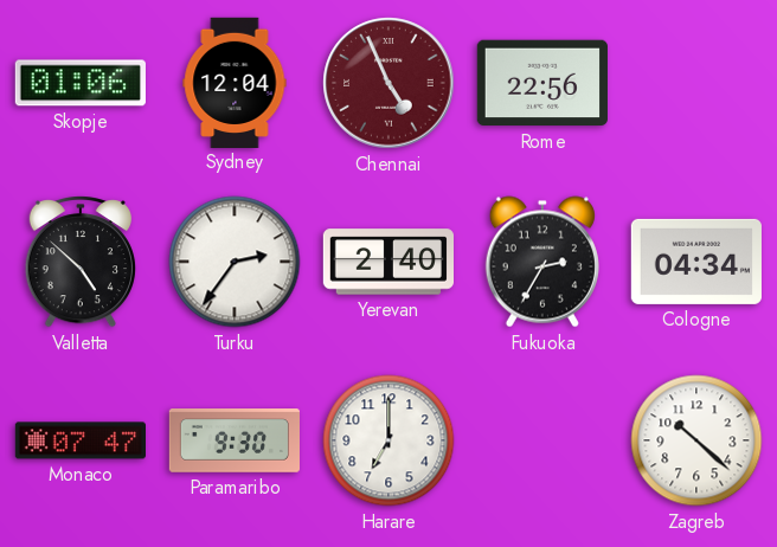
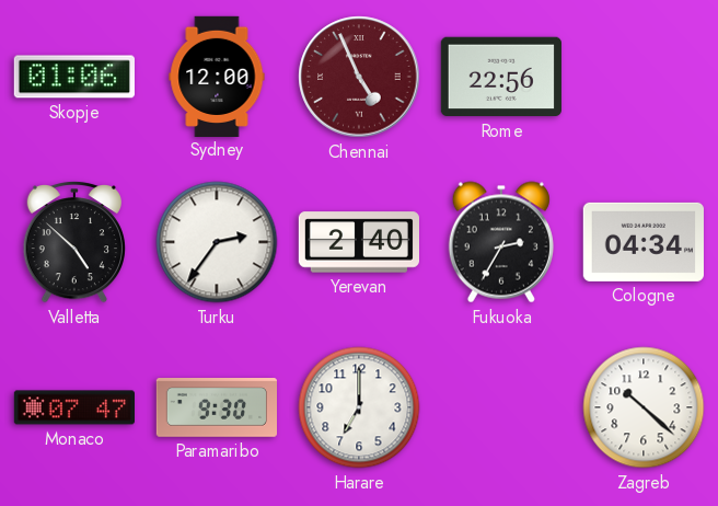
Sydney: 12:04 -> 12:00
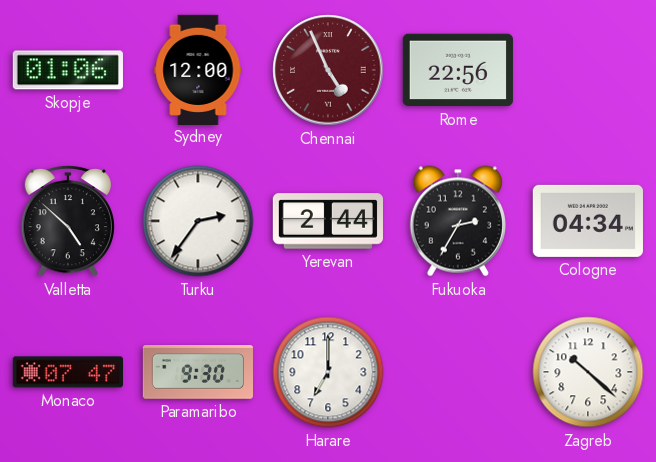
Yerevan: 2:40 -> 2:44
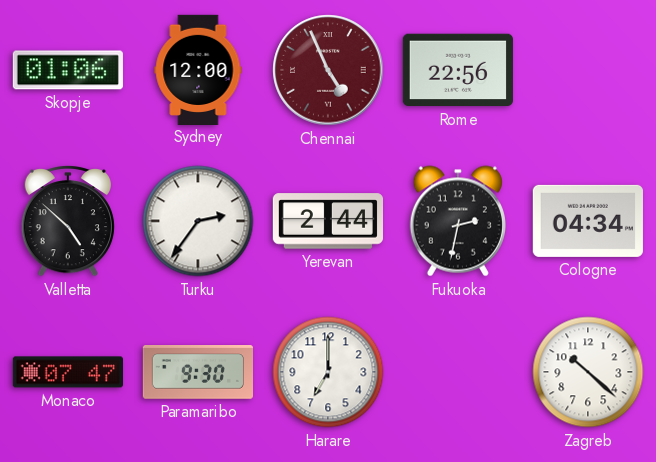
Fukuoka: 2:35 -> 2:32
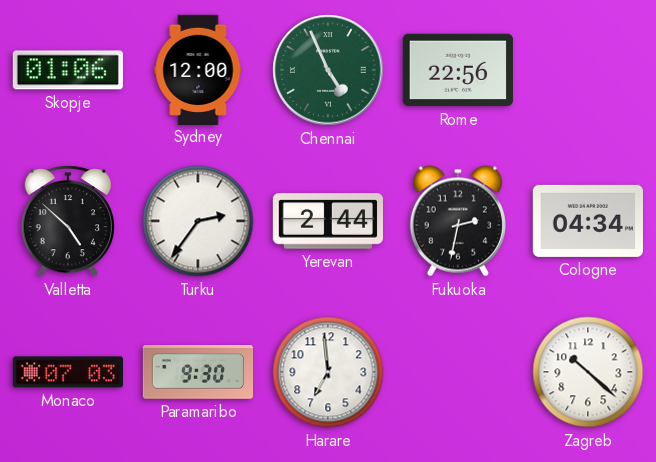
Chennai dial: burgundy -> green
Monaco: 07:47 -> 07:03
Harare: 7:00 -> 6:59
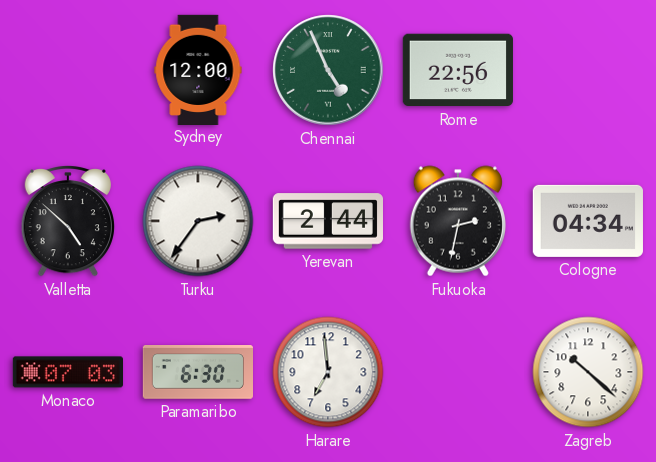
Skopje: 01:06 -> none
Paramaribo: 9:30 -> 6:30
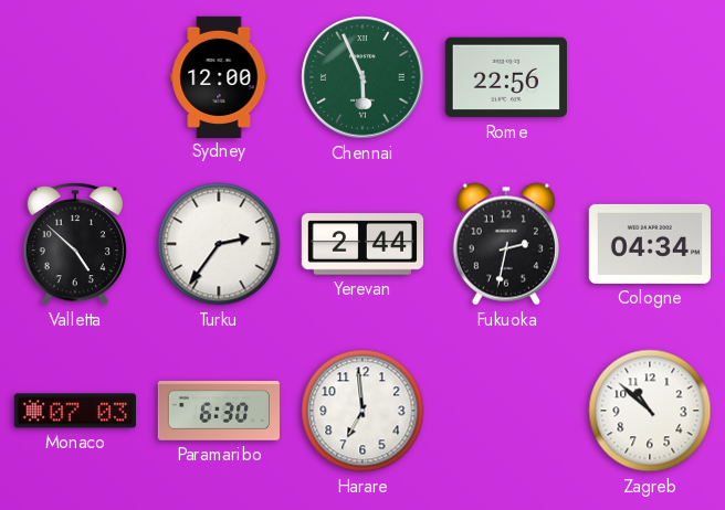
Chennai: 4:56 -> 5:56
Zagreb: 10:22 -> 10:52
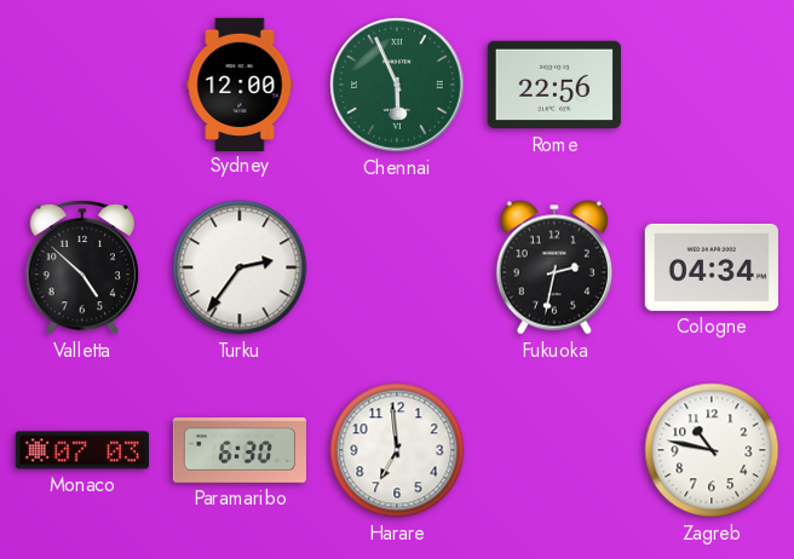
Yerevan: 2:44 -> none
Zagreb: 10:52 -> 10:47
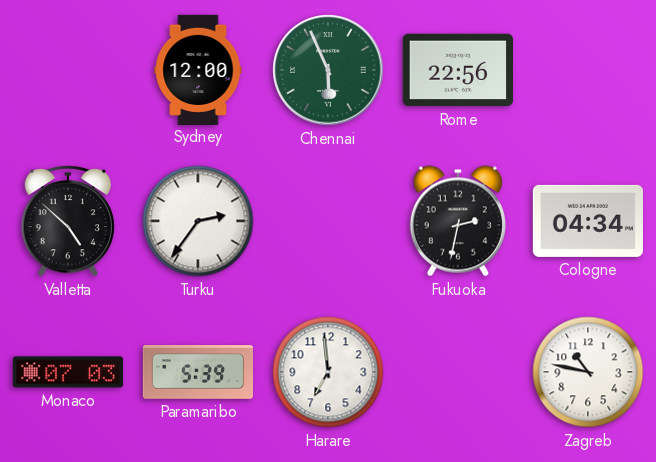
Paramaribo: 6:30 -> 5:39
